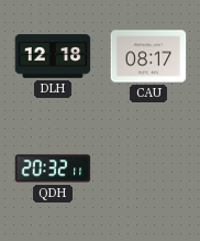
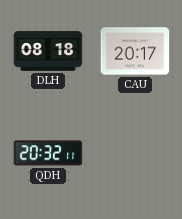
DLH: 12:18 -> 08:18
CAU: 08:17 -> 20:17
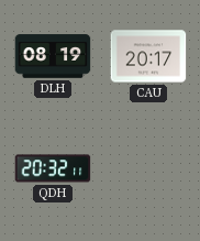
DLH: 08:18 -> 08:19
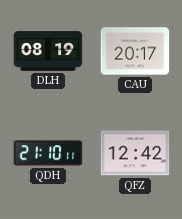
QDH: 20:32 -> 21:10
QFZ: none -> 12:42
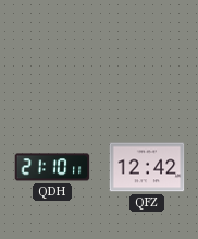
DLH: 08:19 -> none
CAU: 20:17 -> none
